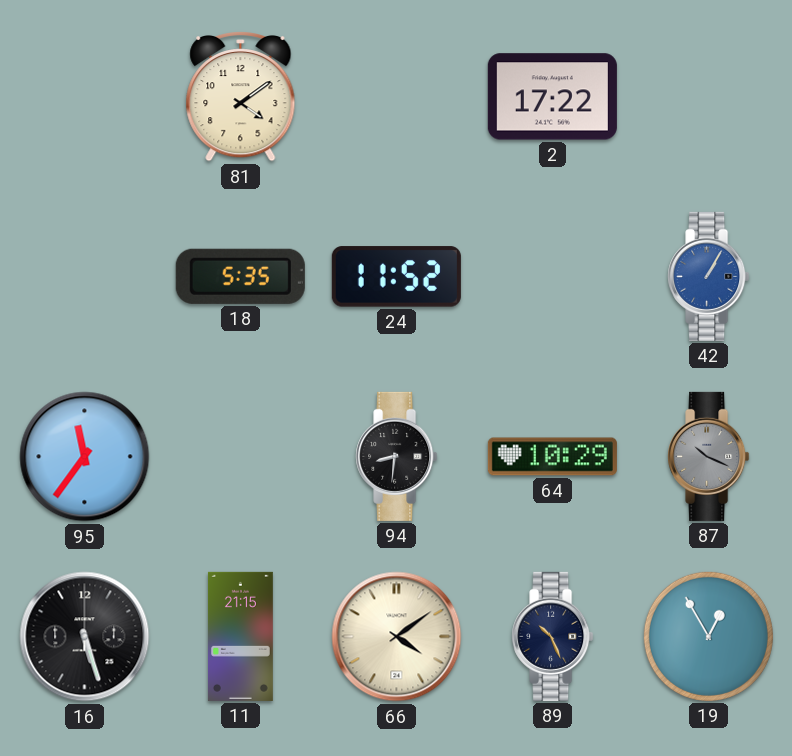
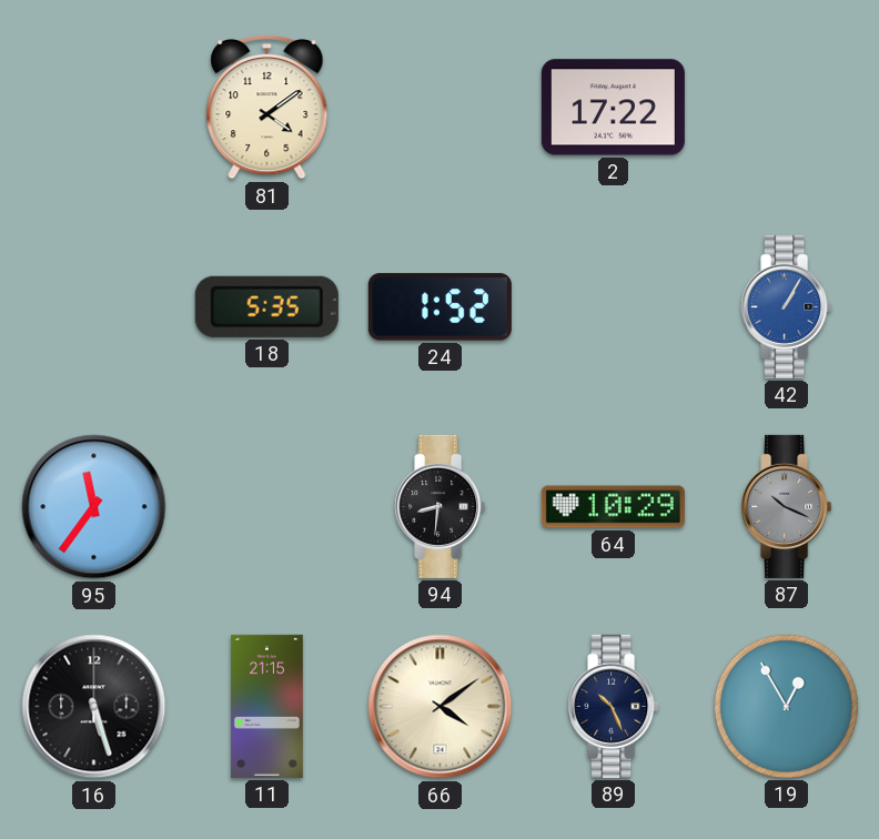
24: 11:52 -> 1:52
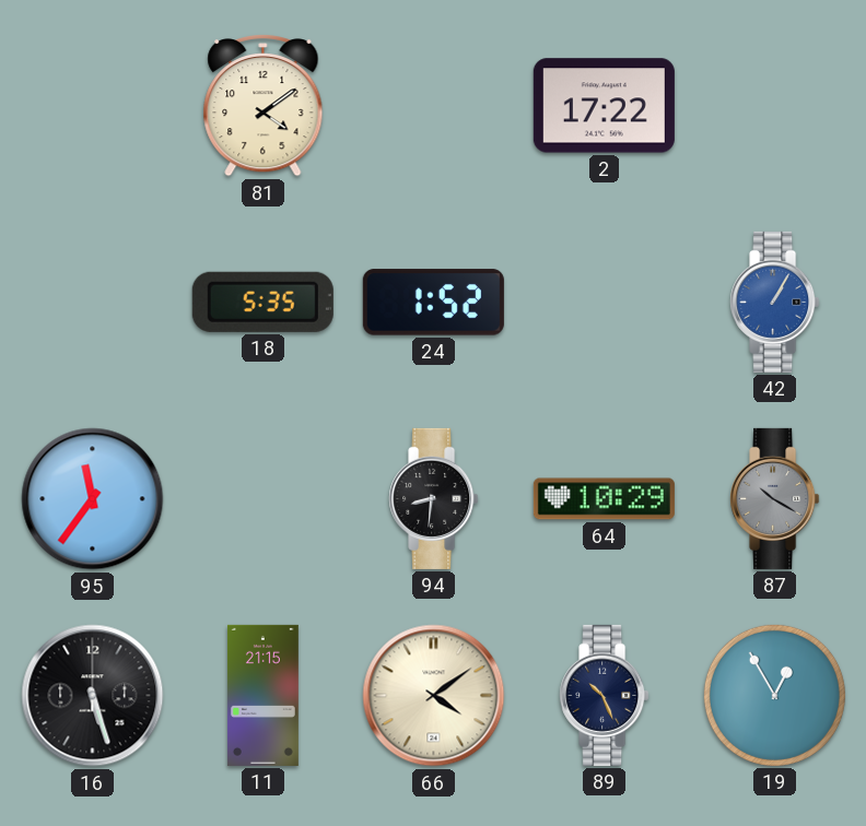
87: 10:19 -> 10:20
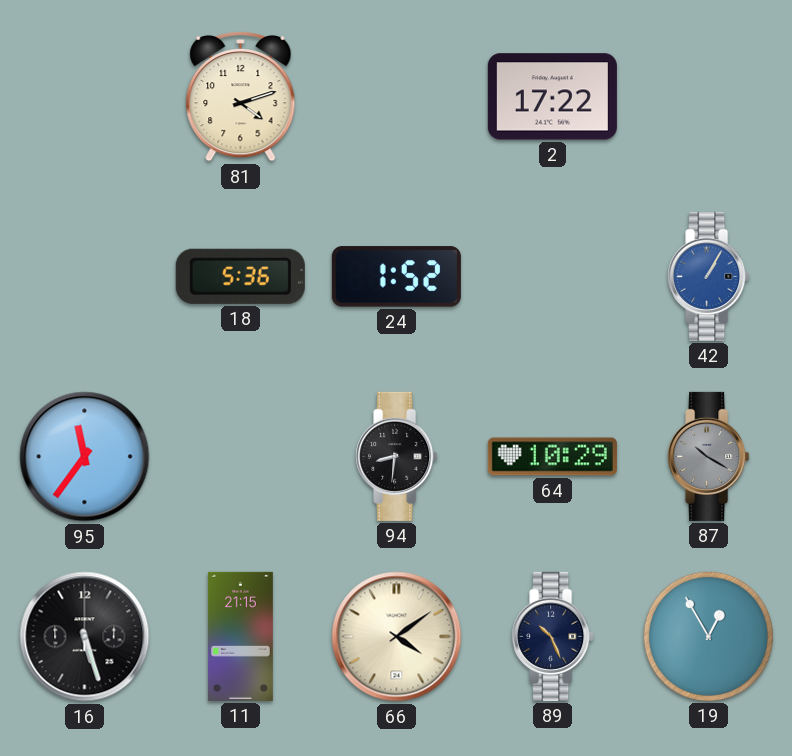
81: 4:09 -> 4:12
18: 5:35 -> 5:36
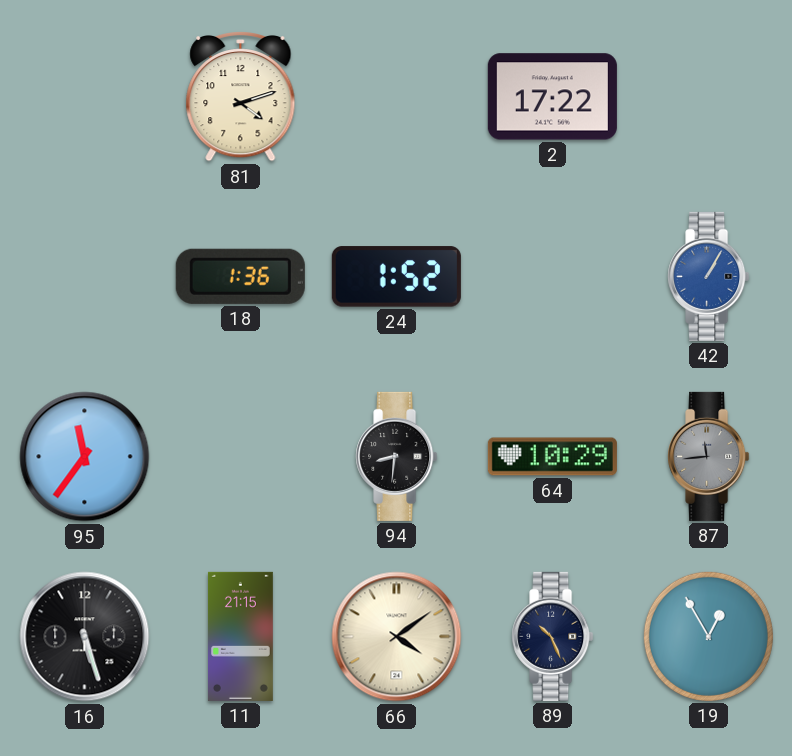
18: 5:36 -> 1:36
87: 10:20 -> 11:44
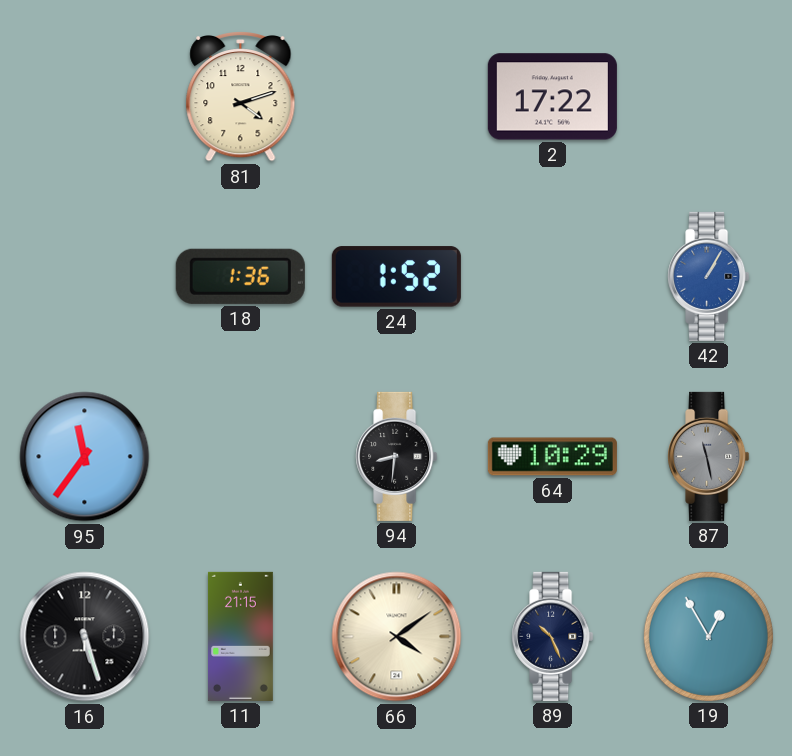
87: 11:44 -> 11:28
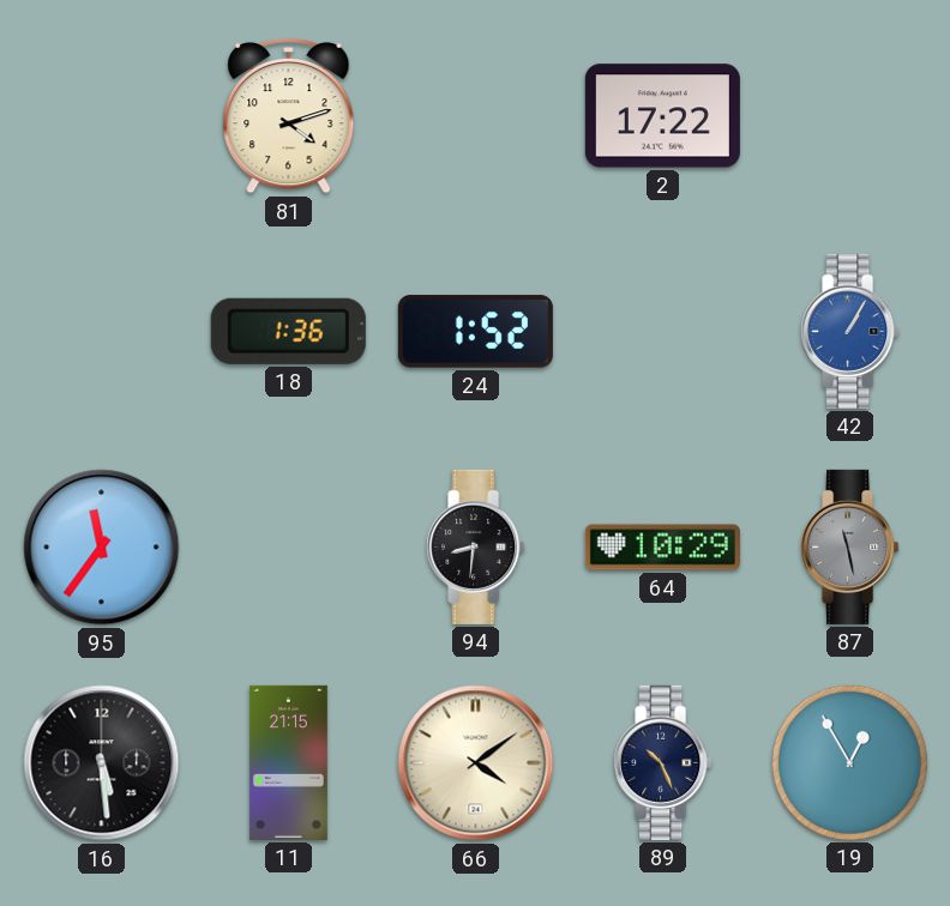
16: 5:27 -> 5:29
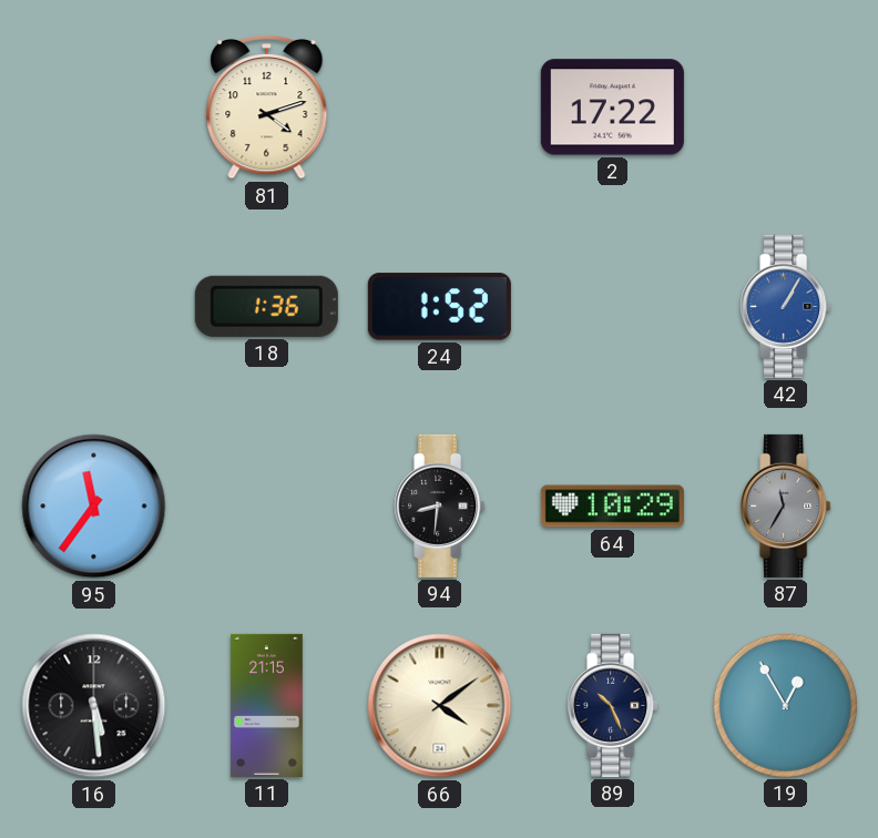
87: 11:28 -> 11:35
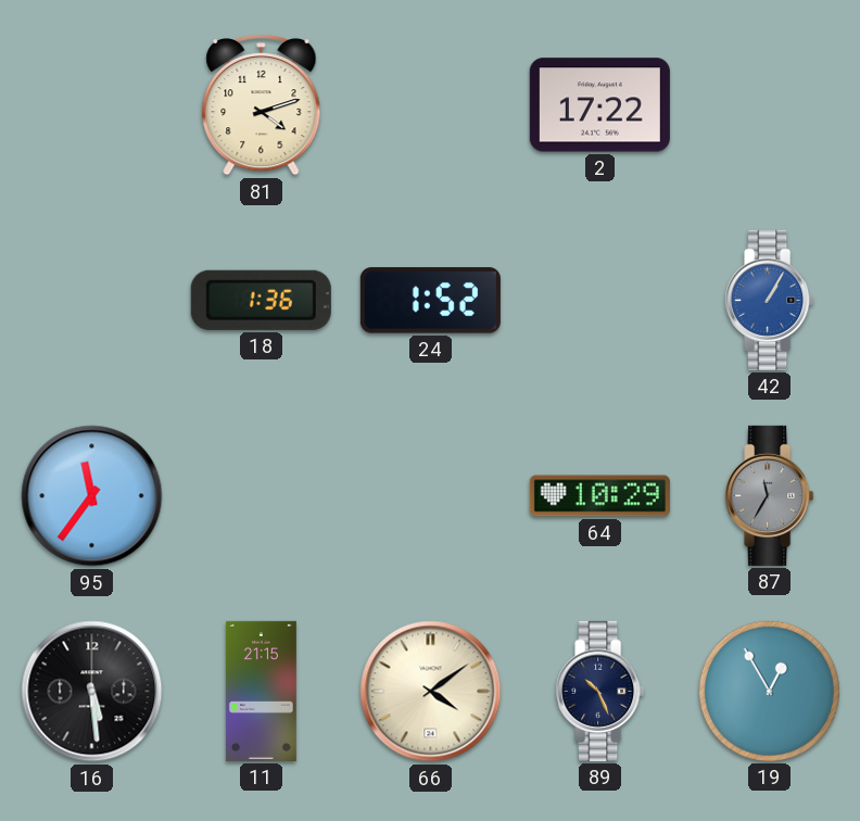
94: 8:31 -> none
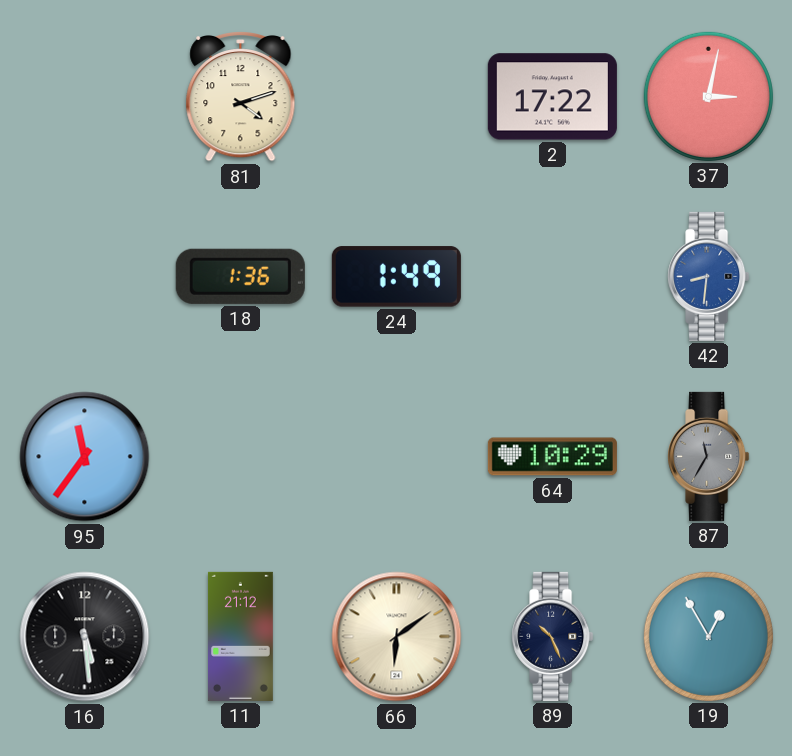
37: none -> 3:02
24: 1:52 -> 1:49
42: 1:05 -> 8:31
11: 21:15 -> 21:12
66: 4:09 -> 6:09
